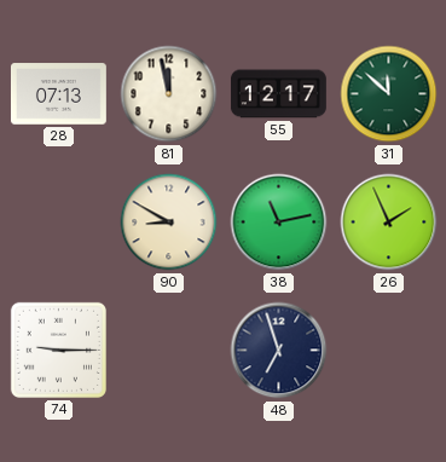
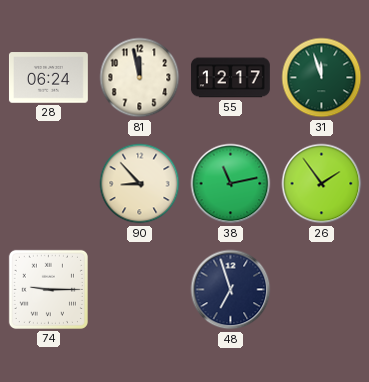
28: 07:13 -> 06:24
31: 11:52 -> 11:57
90: 8:50 -> 8:53
26: 1:56 -> 1:54
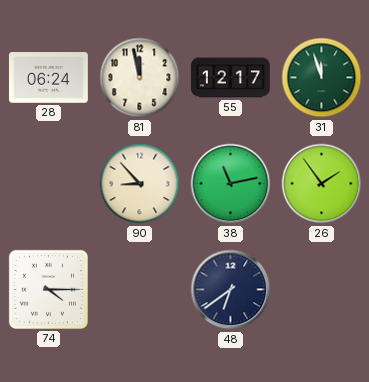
74: 9:15 -> 4:15
48: 6:57 -> 6:39
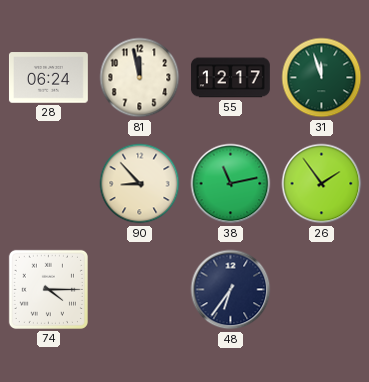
48: 6:39 -> 6:36
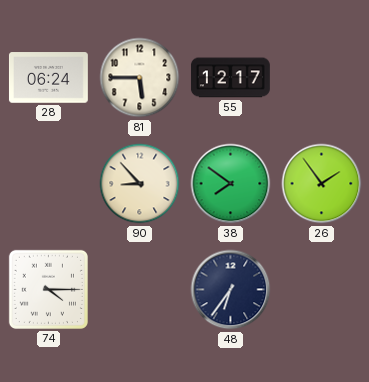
81: 11:58 -> 5:45
31: 11:57 -> none
38: 11:13 -> 7:51
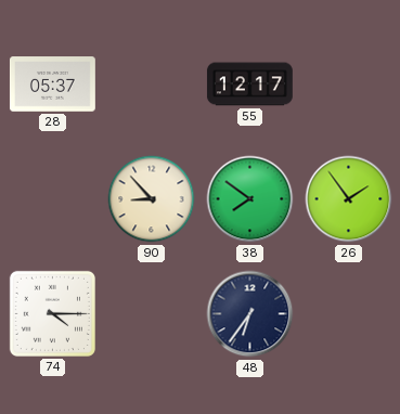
28: 06:24 -> 05:37
81: 5:45 -> none
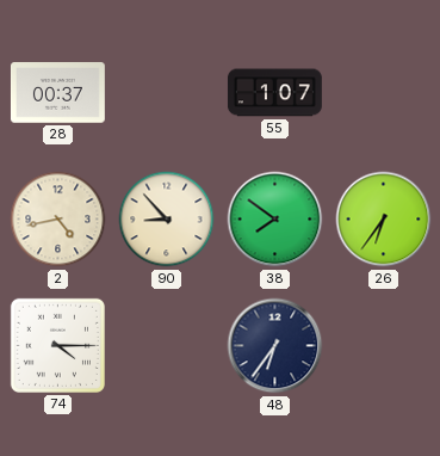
28: 05:37 -> 00:37
55: 12:17 -> 1:07
2: none -> 4:43
26: 1:54 -> 6:36
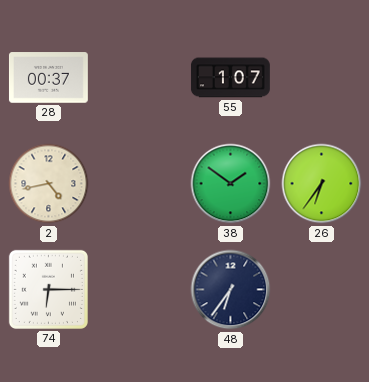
90: 8:53 -> none
38: 7:51 -> 1:51
74: 4:15 -> 6:15
